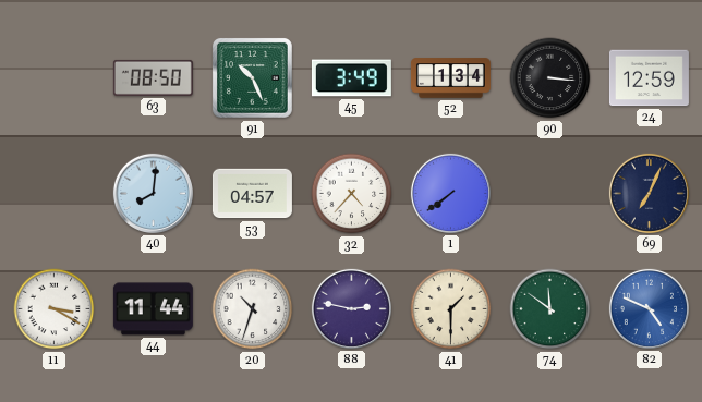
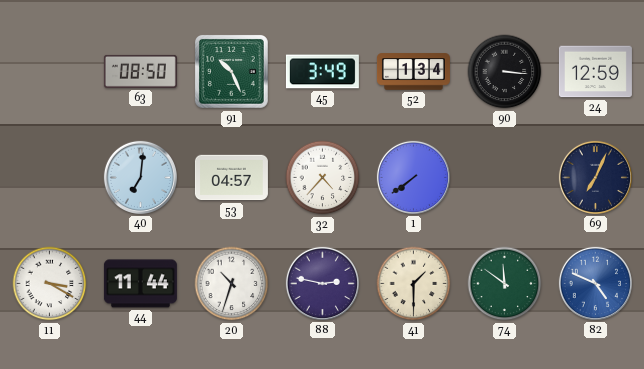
40: 8:01 -> 7:01
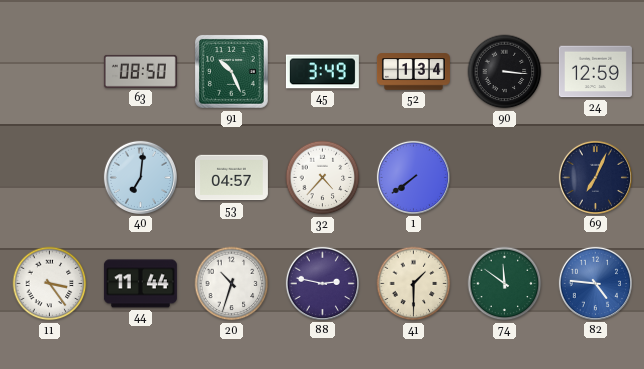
11: 3:20 -> 3:24
82: 4:49 -> 4:46
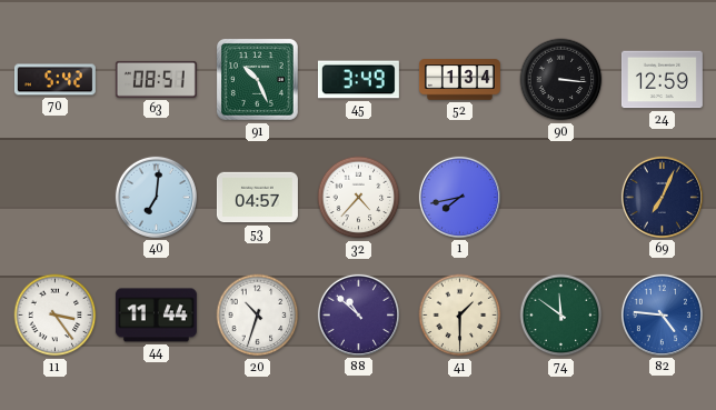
70: none -> 5:42
63: 08:50 -> 08:51
1: 7:39 -> 7:43
88: 2:47 -> 10:52
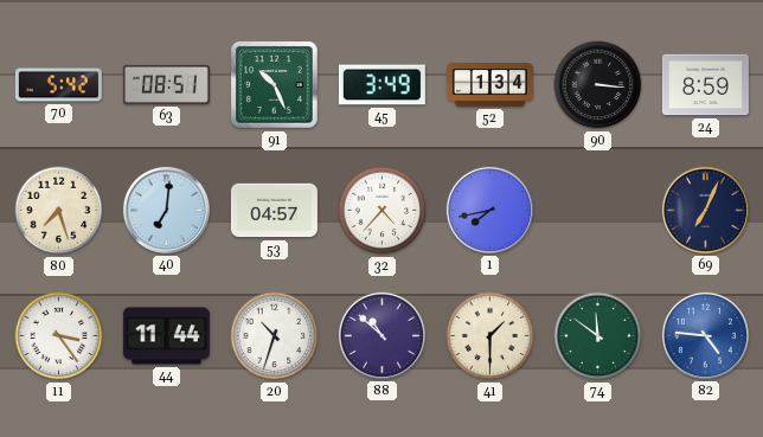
24: 12:59 -> 8:59
80: none -> 7:27
